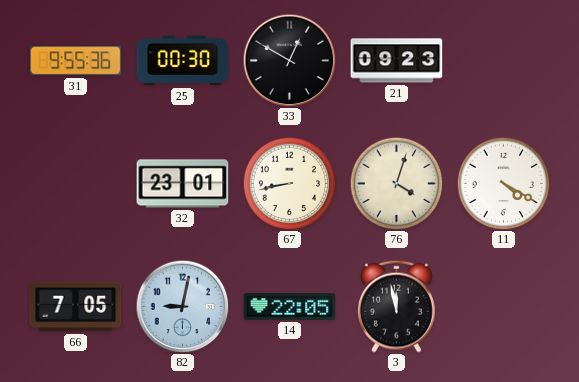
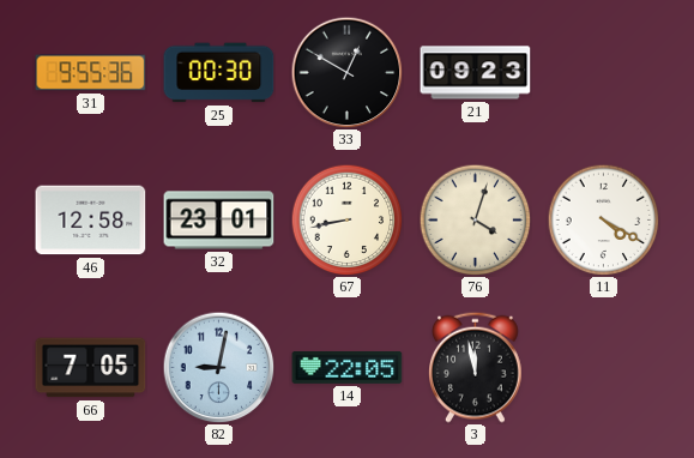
46: none -> 12:58
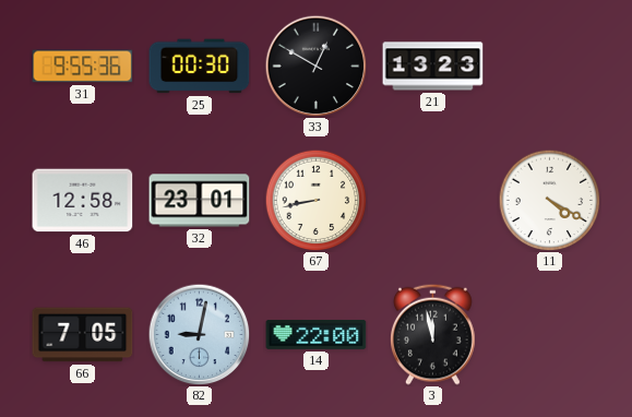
21: 09:23 -> 13:23
76: 4:03 -> none
14: 22:05 -> 22:00
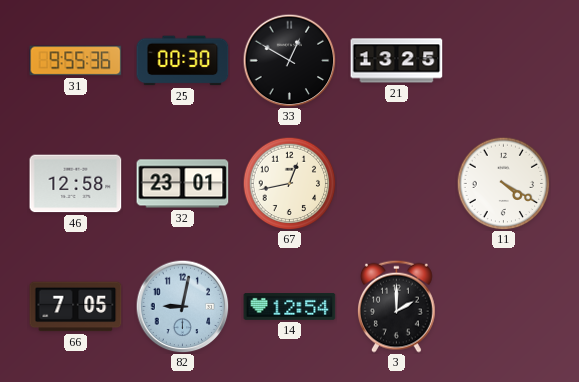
21: 13:23 -> 13:25
67: 8:43 -> 12:43
14: 22:00 -> 12:54
3: 11:58 -> 2:00
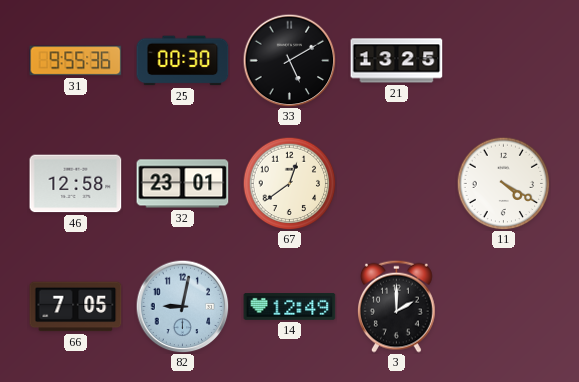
33: 12:50 -> 5:10
67: 12:43 -> 12:39
14: 12:54 -> 12:49
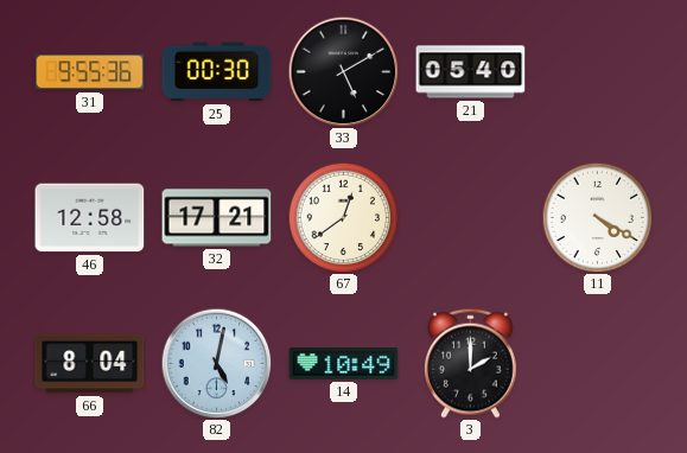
21: 13:25 -> 05:40
32: 23:01 -> 17:21
66: 7:05 -> 8:04
82: 9:02 -> 5:02
14: 12:49 -> 10:49
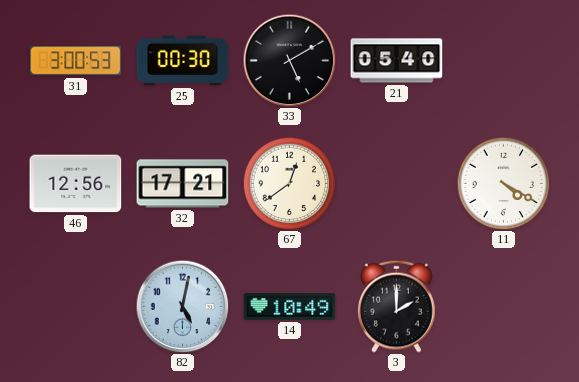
31: 9:55 -> 3:00
46: 12:58 -> 12:56
66: 8:04 -> none
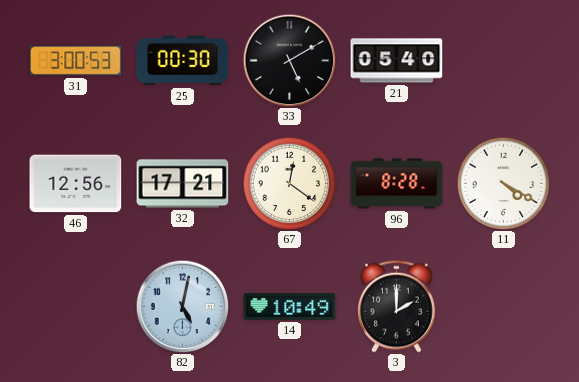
67: 12:39 -> 12:21
96: none -> 8:28
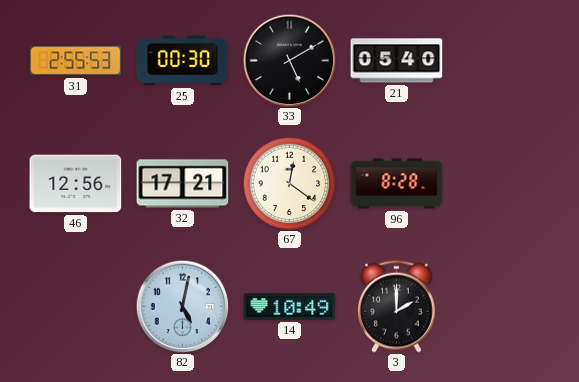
31: 3:00 -> 2:55
11: 4:20 -> none
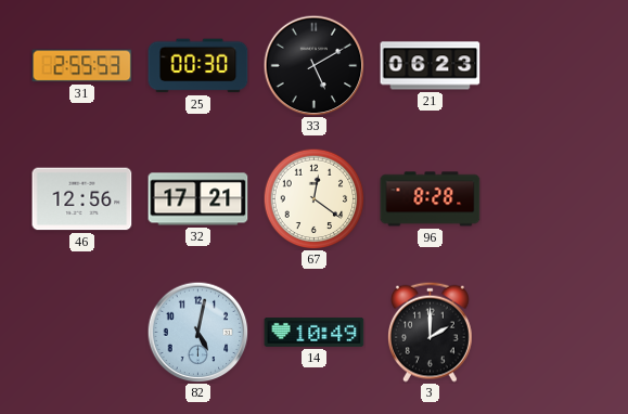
21: 05:40 -> 06:23
